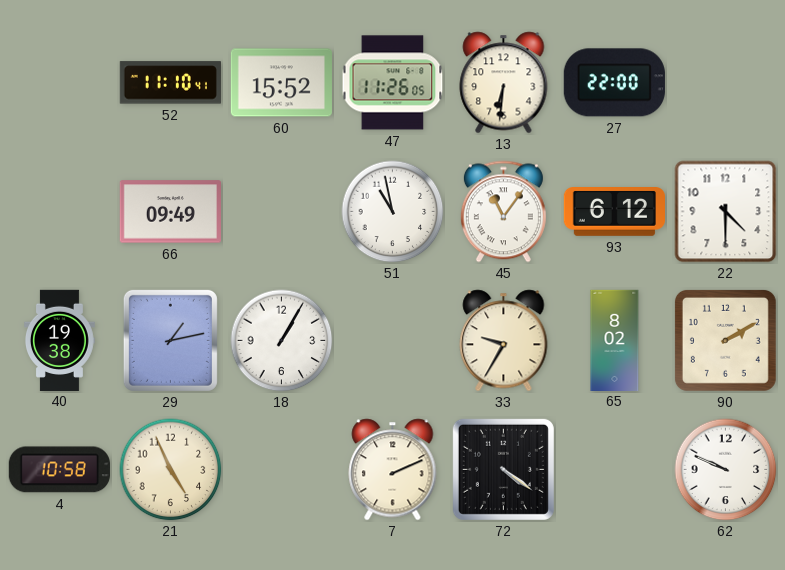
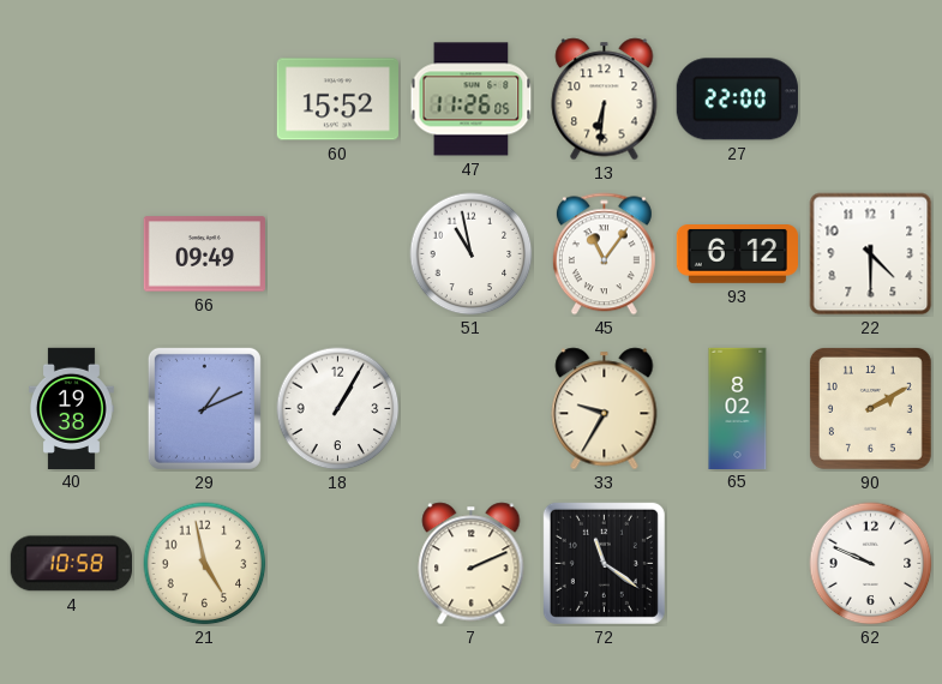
52: 11:10 -> none
29: 1:13 -> 1:11
21: 4:56 -> 4:58
72: 4:21 -> 11:21
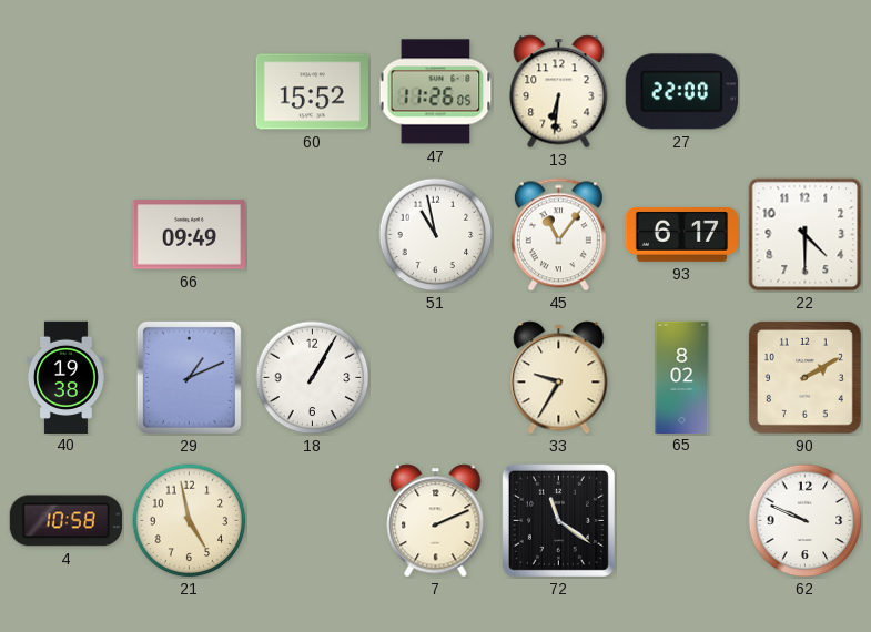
93: 6:12 -> 6:17
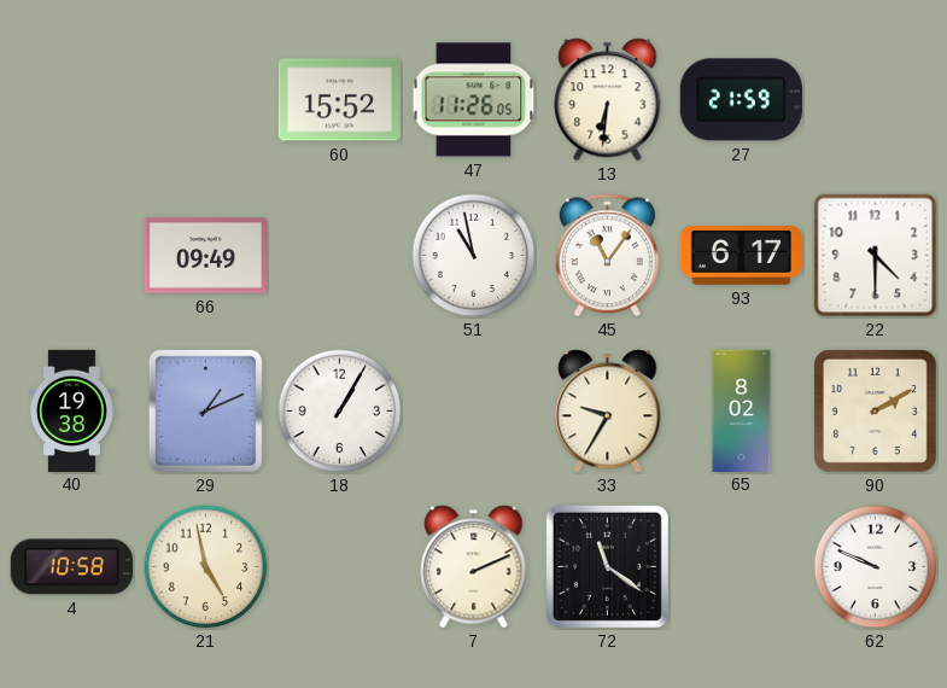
27: 22:00 -> 21:59
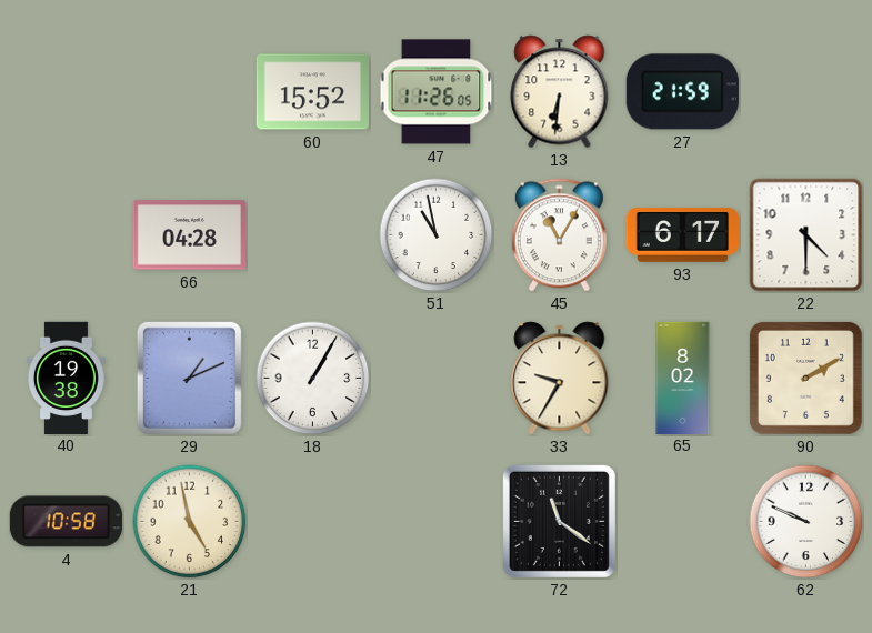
66: 09:49 -> 04:28
45: 11:06 -> 11:05
7: 2:11 -> none
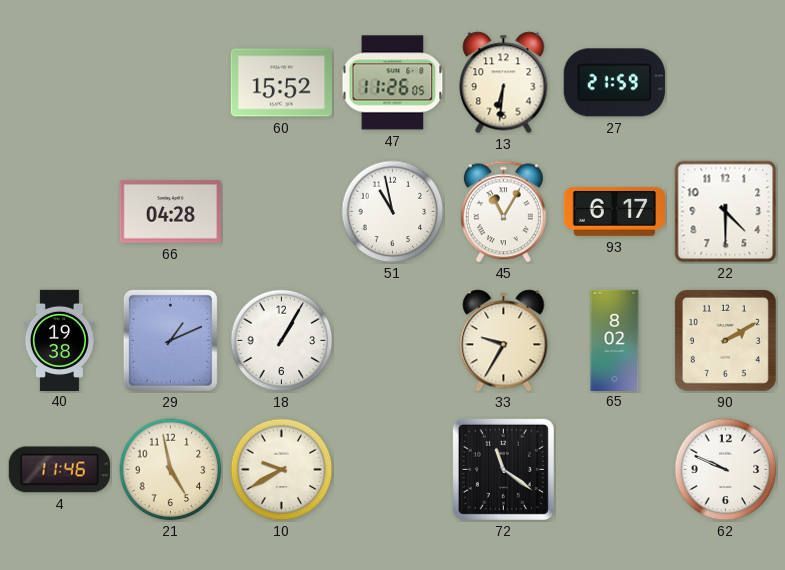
4: 10:58 -> 11:46
10: none -> 9:40
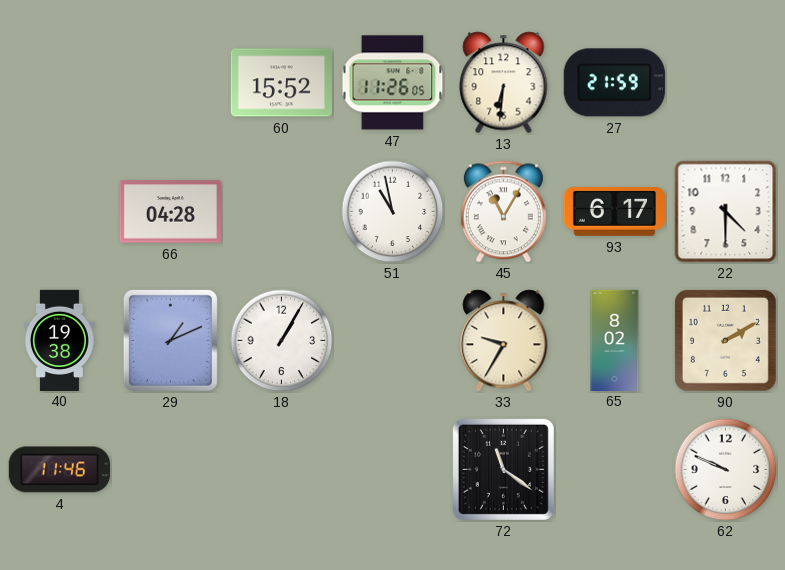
21: 4:58 -> none
10: 9:40 -> none
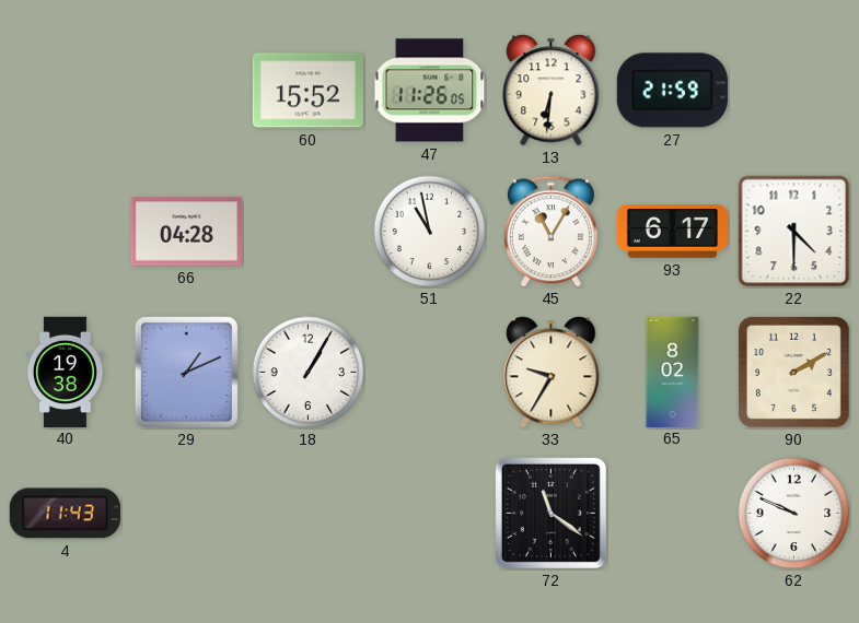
4: 11:46 -> 11:43
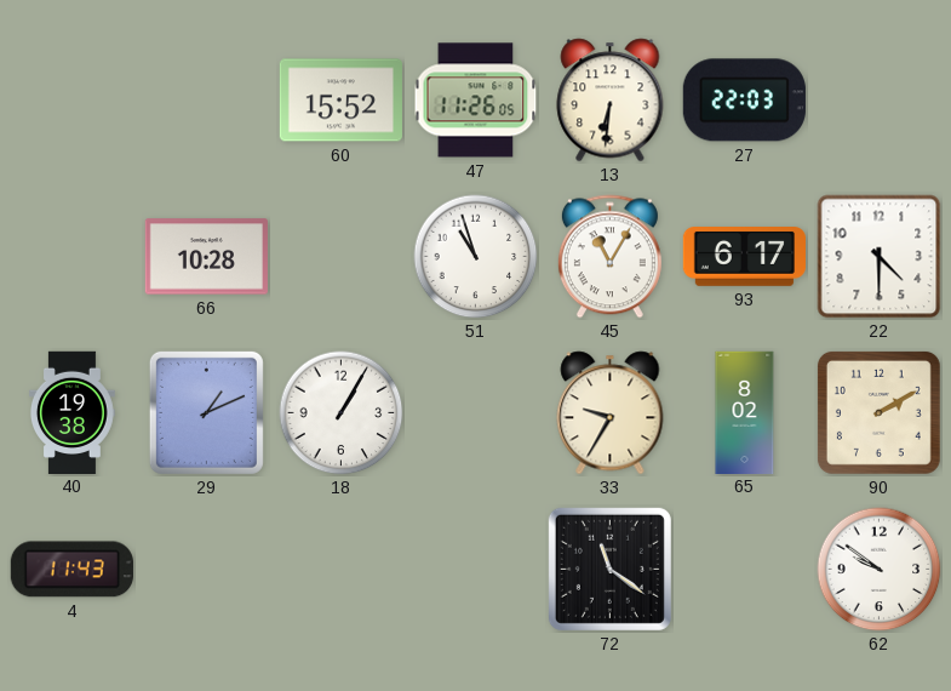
27: 21:59 -> 22:03
66: 04:28 -> 10:28
51: 10:58 -> 10:57
62: 9:49 -> 9:51
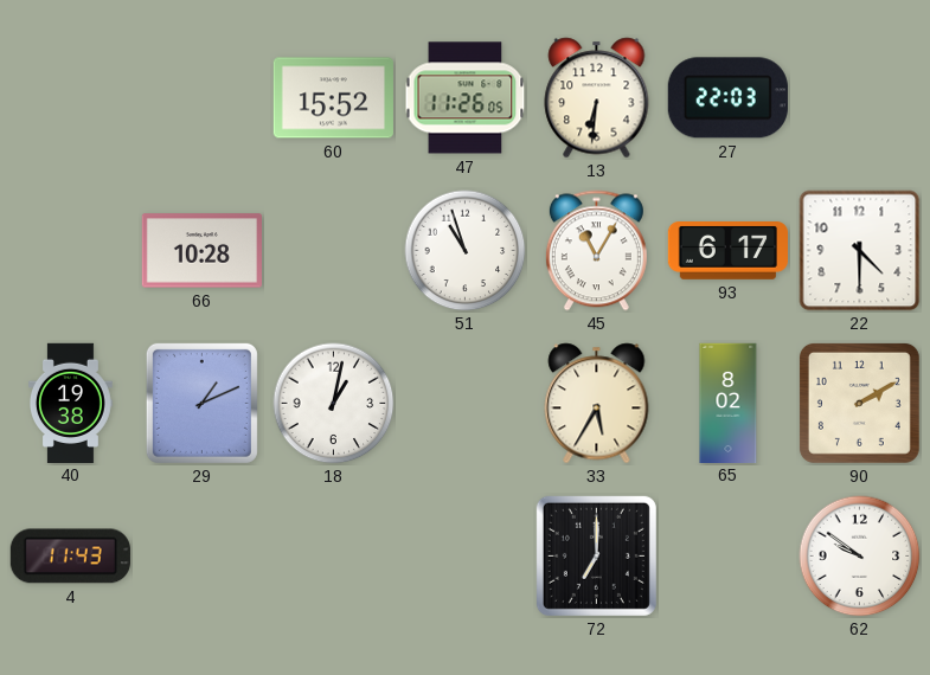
18: 1:05 -> 1:02
33: 9:35 -> 5:35
72: 11:21 -> 7:00
